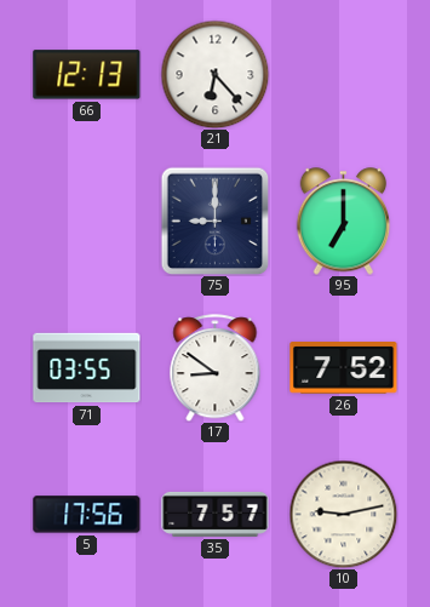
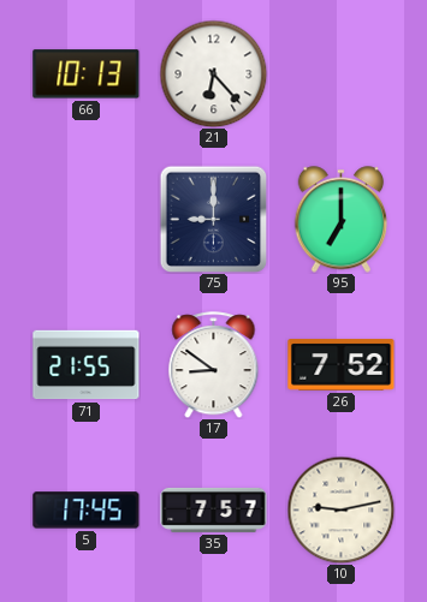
66: 12:13 -> 10:13
71: 03:55 -> 21:55
5: 17:56 -> 17:45
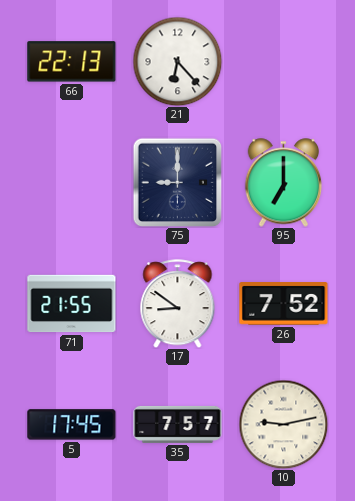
66: 10:13 -> 22:13
